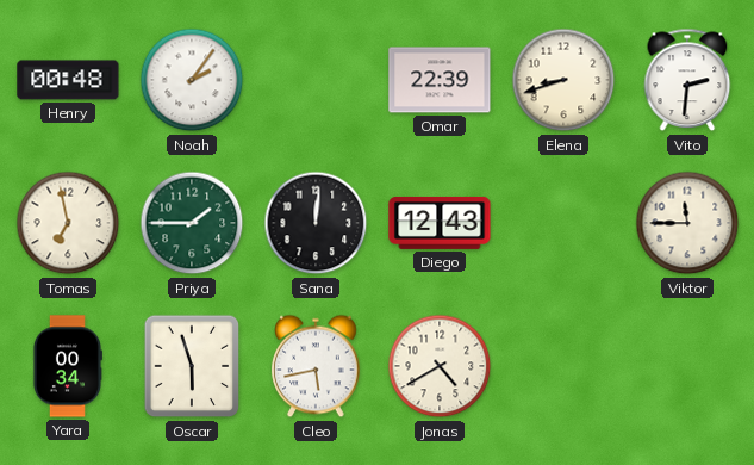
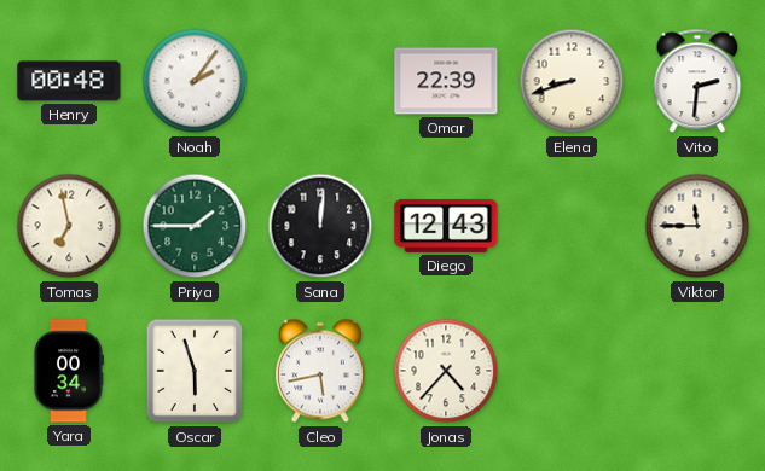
Jonas: 4:40 -> 4:37
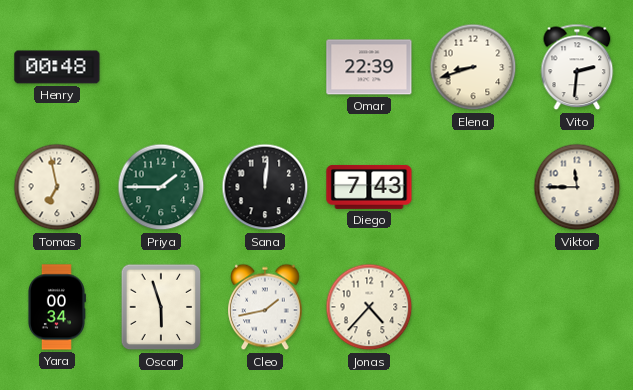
Noah: 2:06 -> none
Diego: 12:43 -> 7:43
Cleo: 5:43 -> 1:43
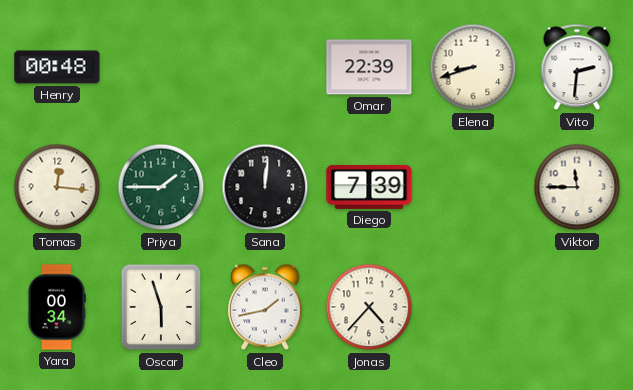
Tomas: 6:58 -> 12:16
Diego: 7:43 -> 7:39
